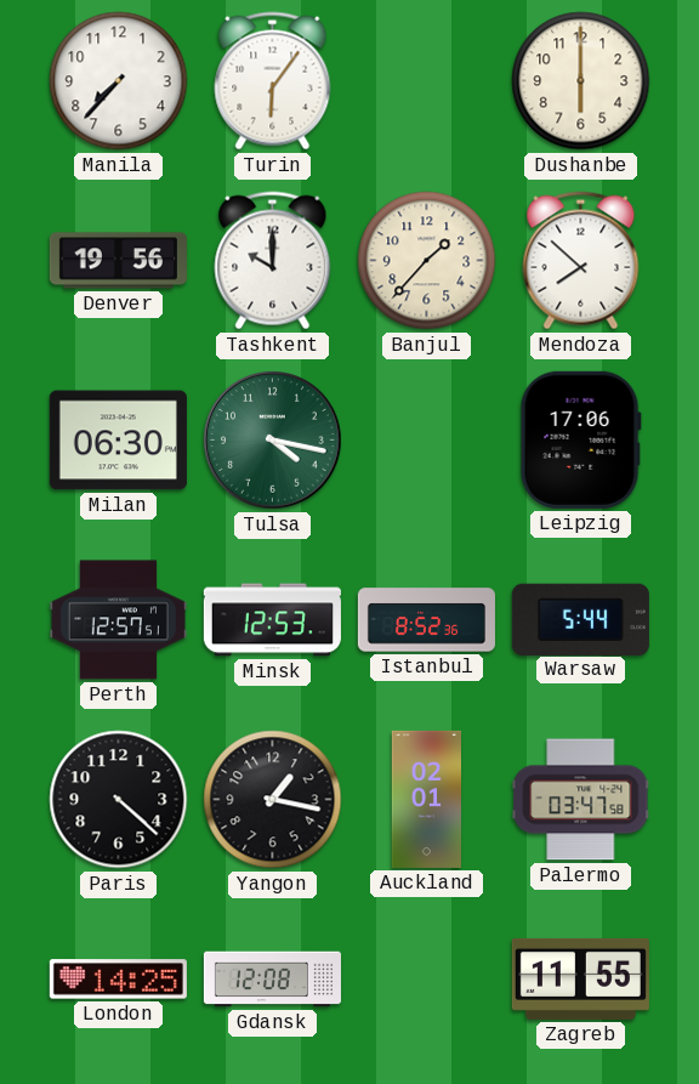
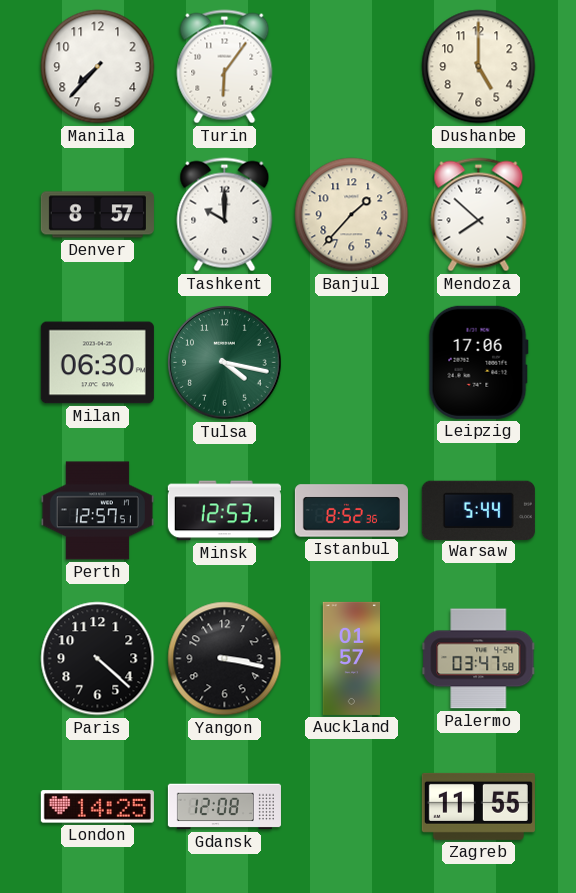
Dushanbe: 6:00 -> 5:00
Denver: 19:56 -> 8:57
Yangon: 1:17 -> 3:17
Auckland: 02:01 -> 01:57
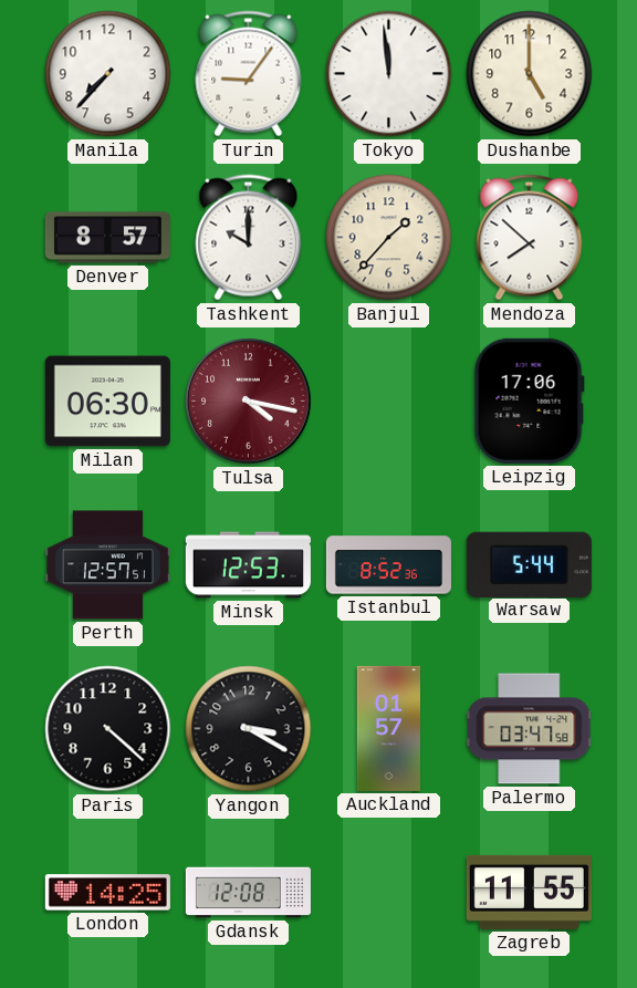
Turin: 6:06 -> 9:06
Tokyo: none -> 11:59
Tulsa dial: green -> burgundy
Yangon: 3:17 -> 3:20
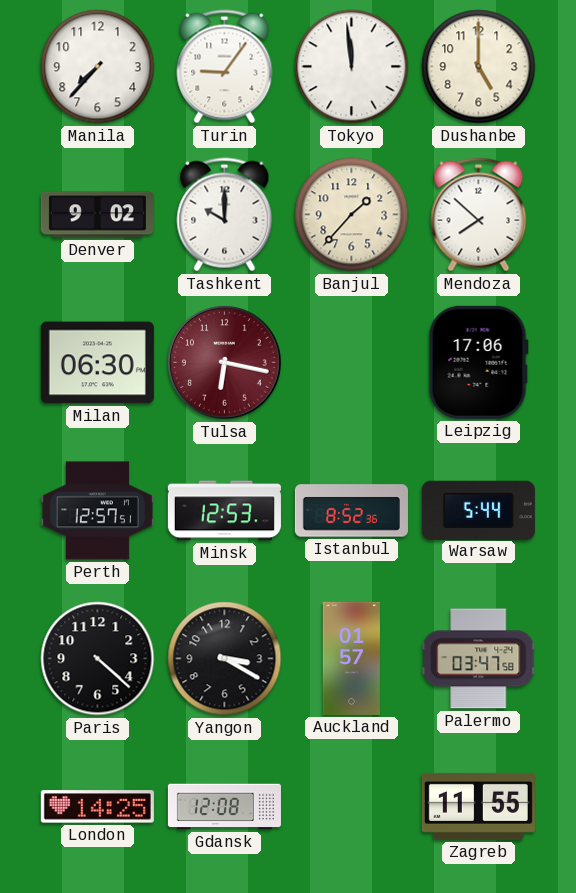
Denver: 8:57 -> 9:02
Tulsa: 4:17 -> 6:17
